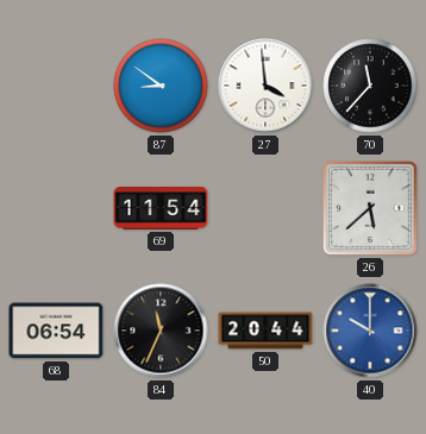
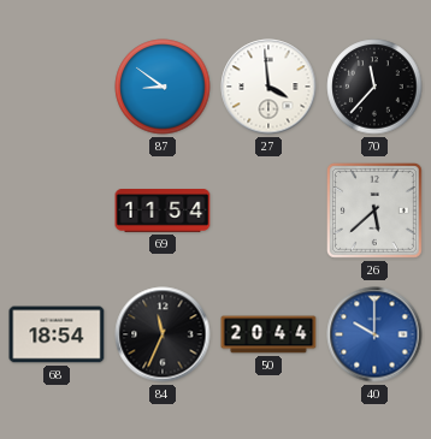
68: 06:54 -> 18:54
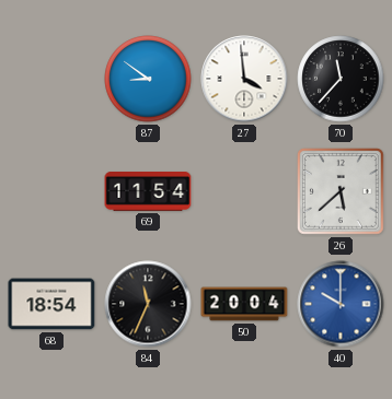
50: 20:44 -> 20:04
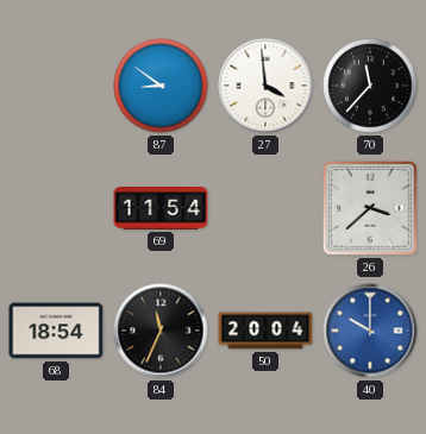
26: 5:38 -> 3:38
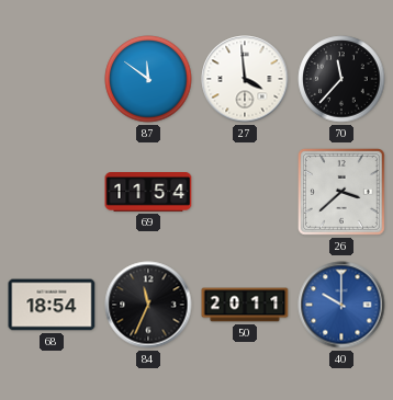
87: 8:51 -> 11:51
50: 20:04 -> 20:11
